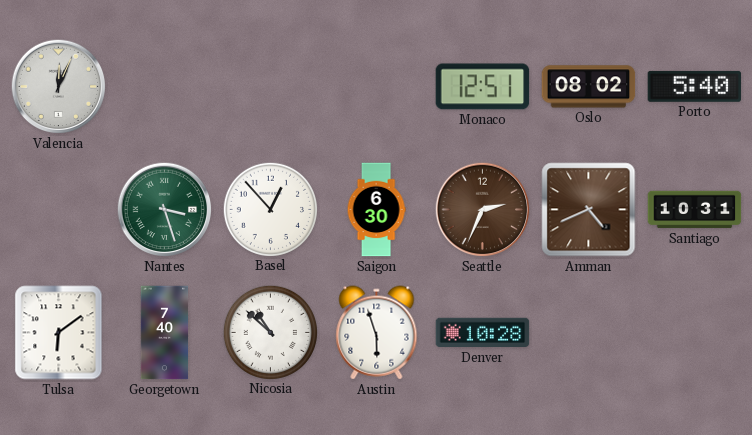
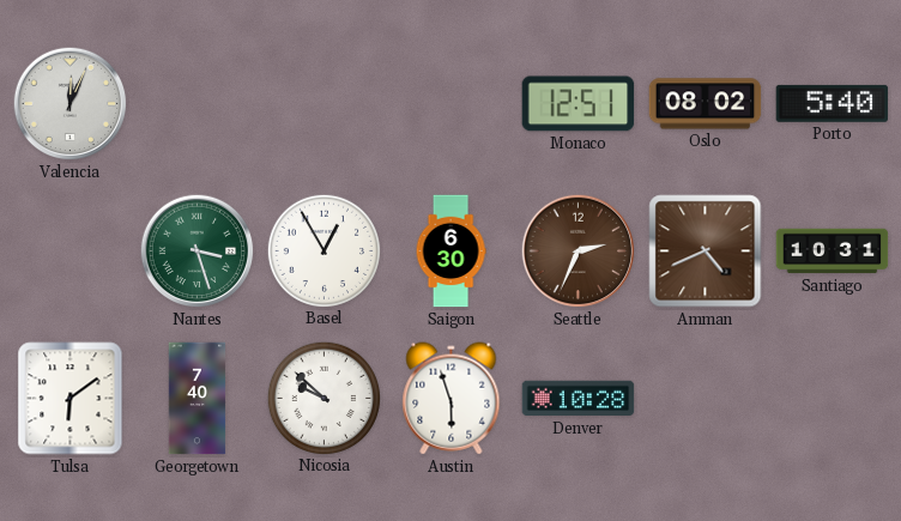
Basel: 12:53 -> 12:55
Nicosia: 10:52 -> 9:52
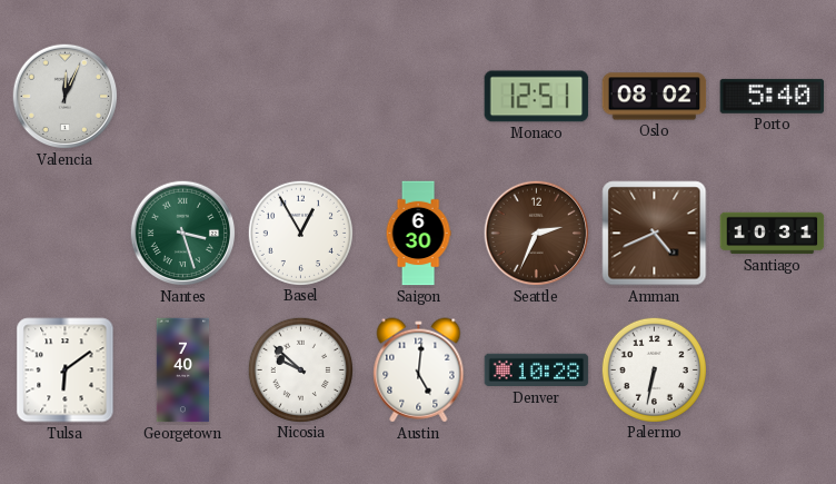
Austin: 5:57 -> 5:01
Palermo: none -> 6:32
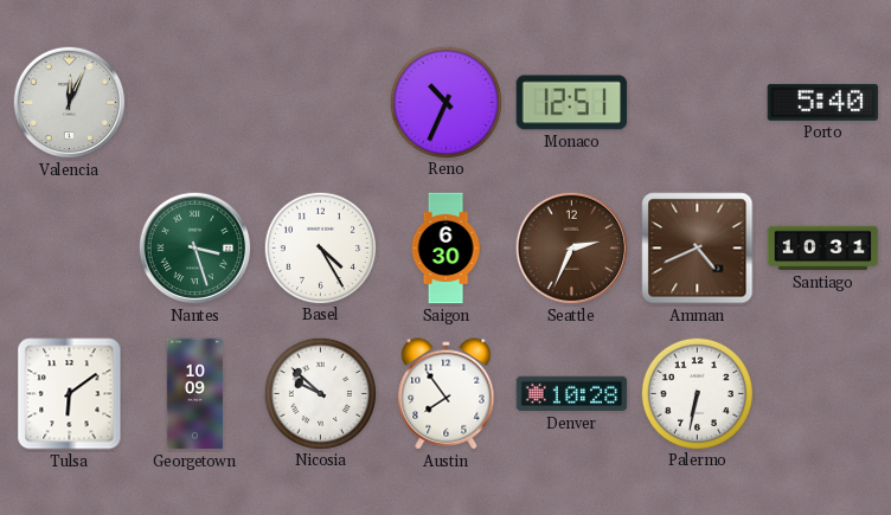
Reno: none -> 10:34
Oslo: 08:02 -> none
Basel: 12:55 -> 4:25
Georgetown: 7:40 -> 10:09
Austin: 5:01 -> 7:54
